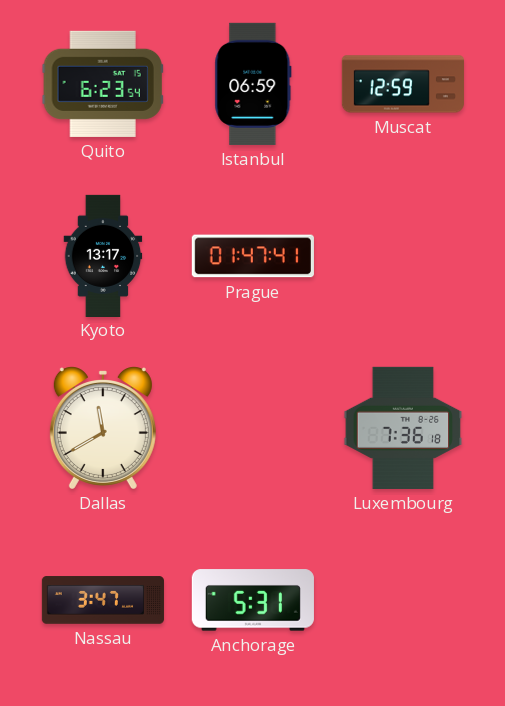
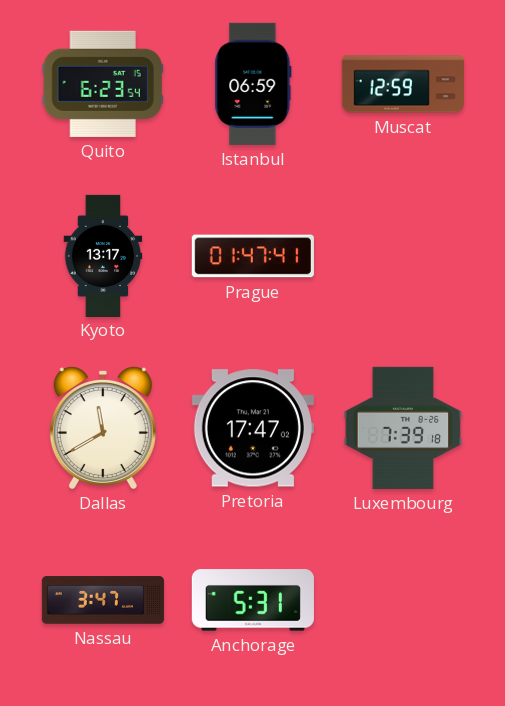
Pretoria: none -> 17:47
Luxembourg: 7:36 -> 7:39
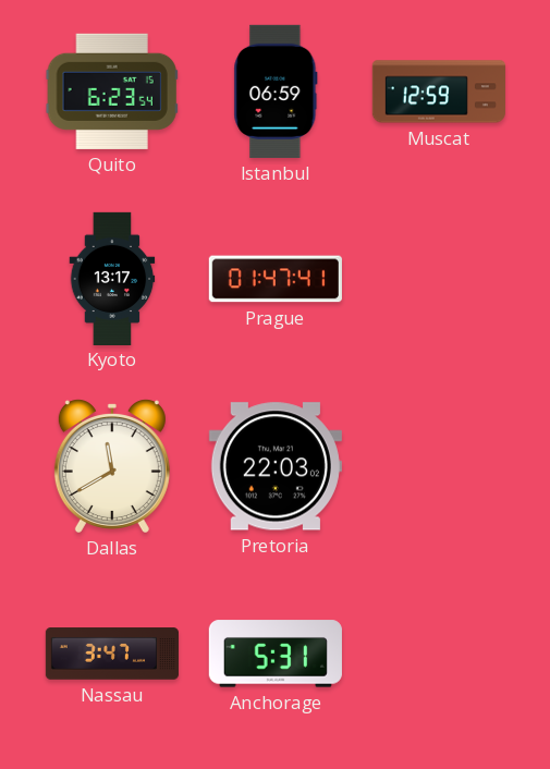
Pretoria: 17:47 -> 22:03
Luxembourg: 7:39 -> none
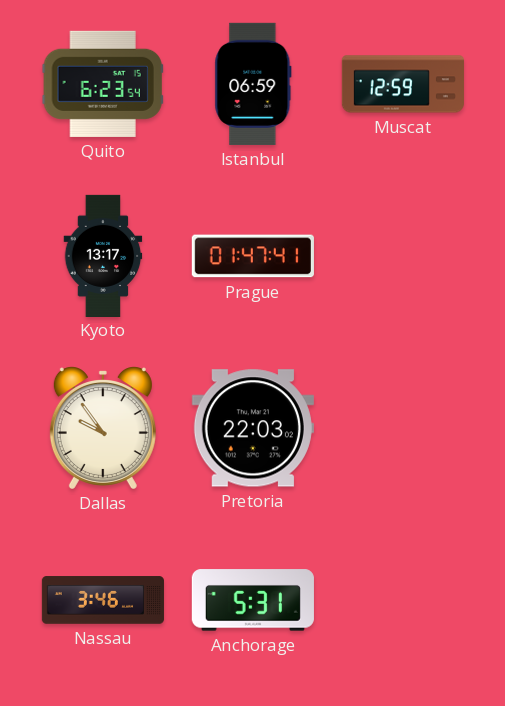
Dallas: 11:40 -> 9:54
Nassau: 3:47 -> 3:46
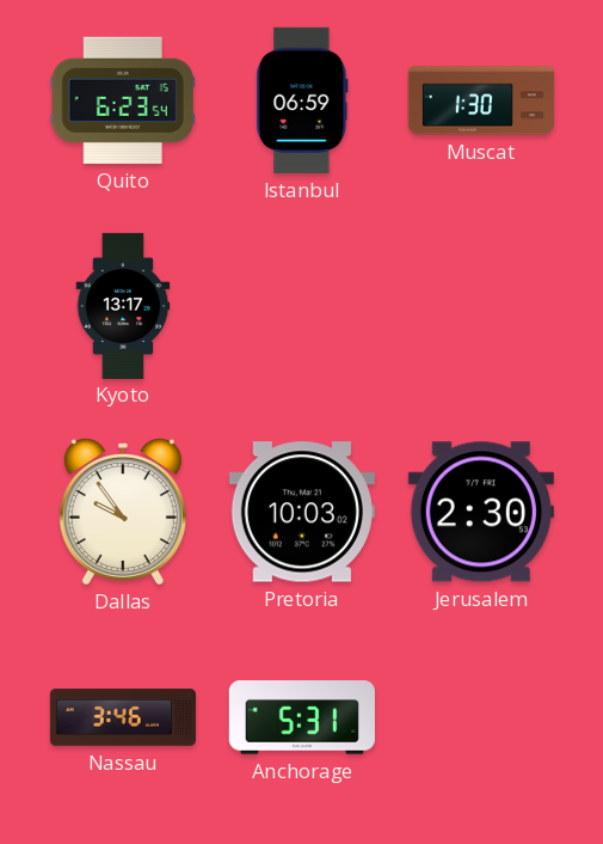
Muscat: 12:59 -> 1:30
Prague: 01:47 -> none
Pretoria: 22:03 -> 10:03
Jerusalem: none -> 2:30
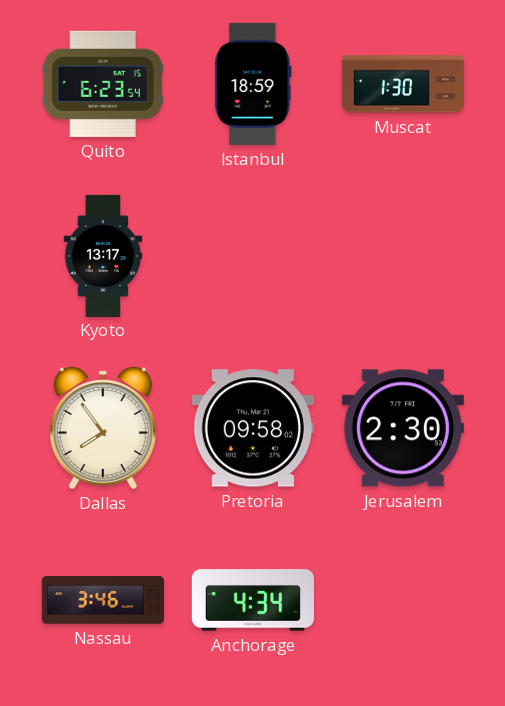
Istanbul: 06:59 -> 18:59
Dallas: 9:54 -> 7:54
Pretoria: 10:03 -> 09:58
Anchorage: 5:31 -> 4:34
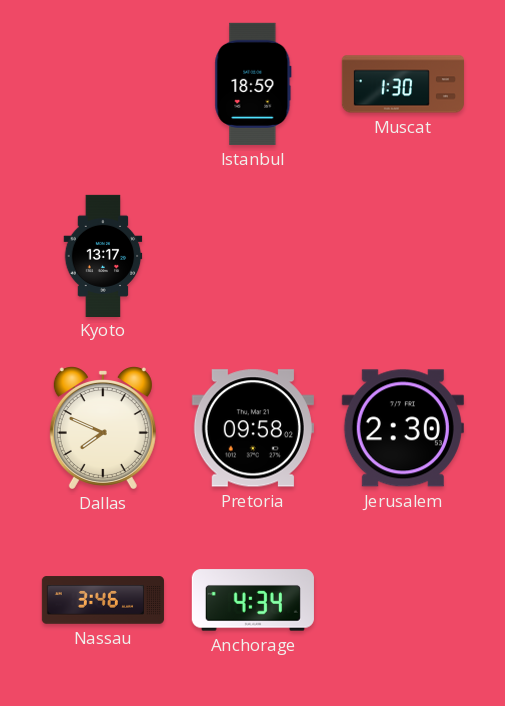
Quito: 6:23 -> none
Dallas: 7:54 -> 7:49
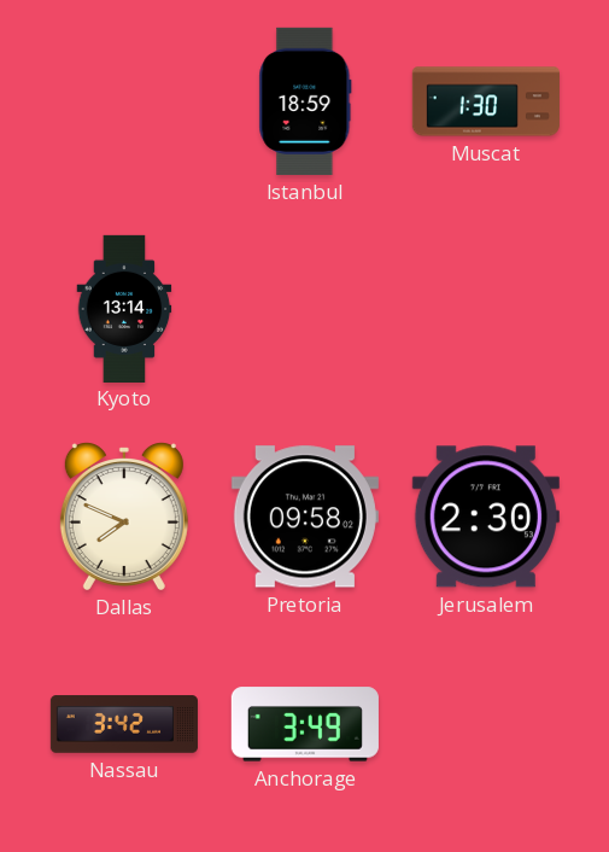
Kyoto: 13:17 -> 13:14
Nassau: 3:46 -> 3:42
Anchorage: 4:34 -> 3:49
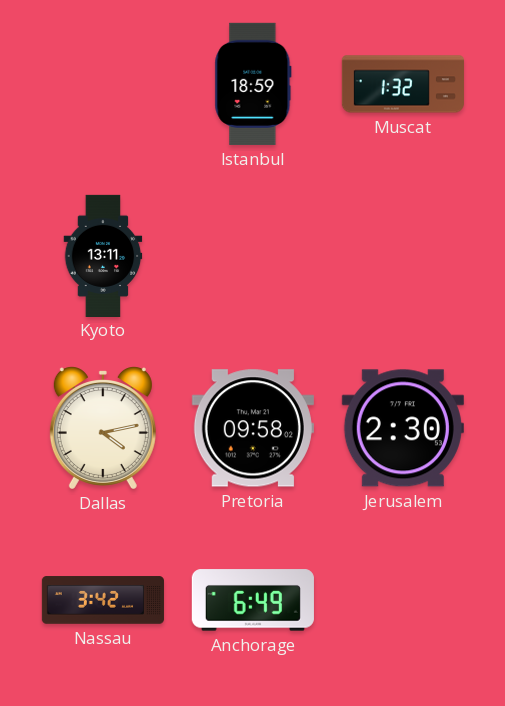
Muscat: 1:30 -> 1:32
Kyoto: 13:14 -> 13:11
Dallas: 7:49 -> 4:13
Anchorage: 3:49 -> 6:49
